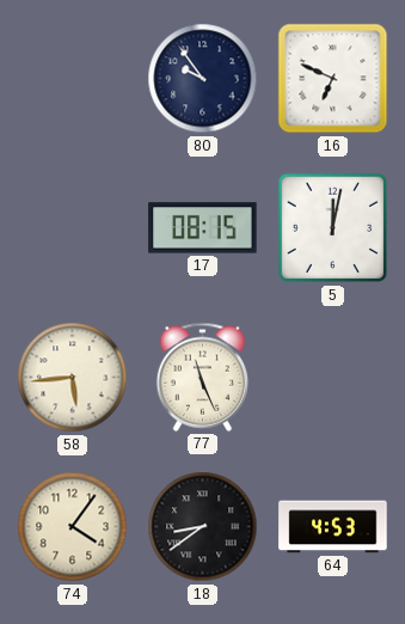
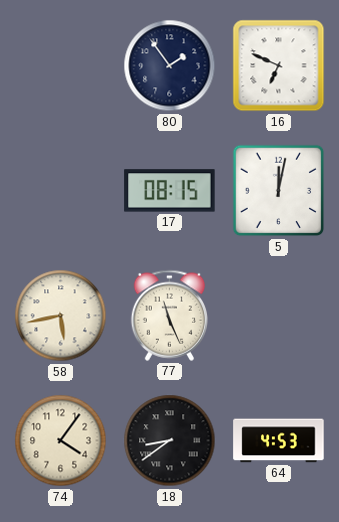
80: 9:54 -> 1:54
58: 5:44 -> 5:43
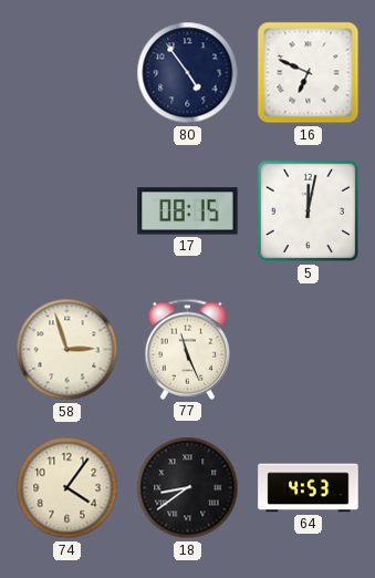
80: 1:54 -> 4:54
58: 5:43 -> 2:57
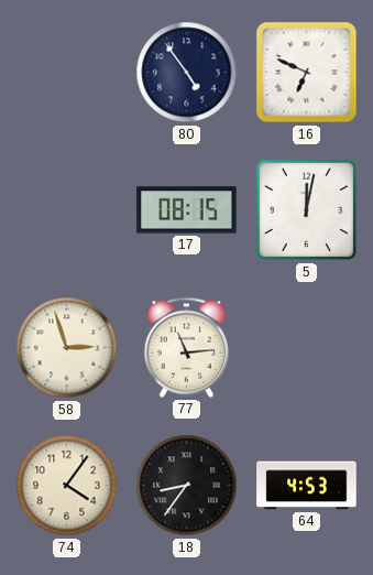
77: 11:26 -> 11:14
18: 8:39 -> 8:36
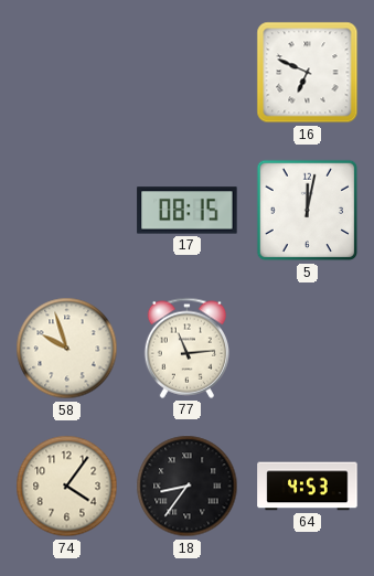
80: 4:54 -> none
58: 2:57 -> 9:57
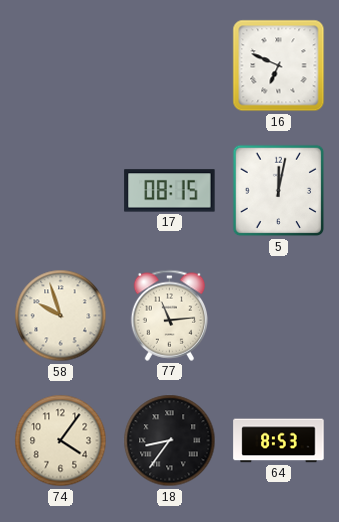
64: 4:53 -> 8:53
